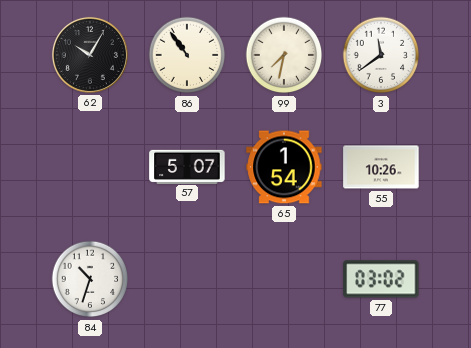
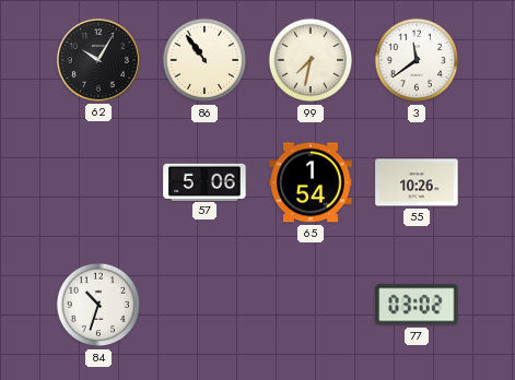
57: 5:07 -> 5:06
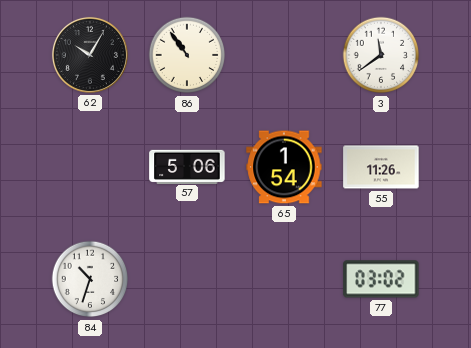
99: 7:32 -> none
55: 10:26 -> 11:26
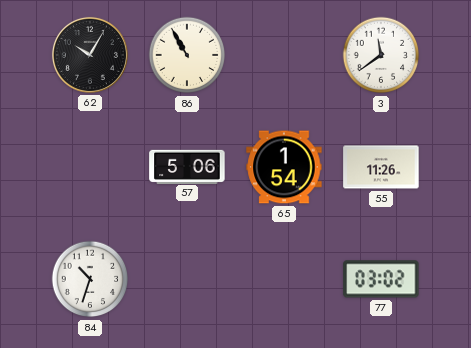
86: 10:54 -> 10:55
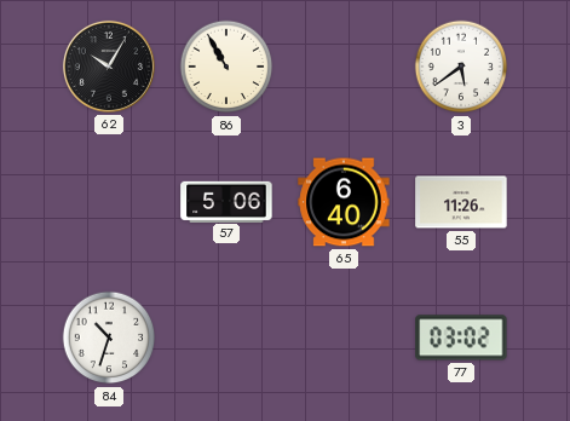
3: 11:39 -> 5:39
65: 1:54 -> 6:40
